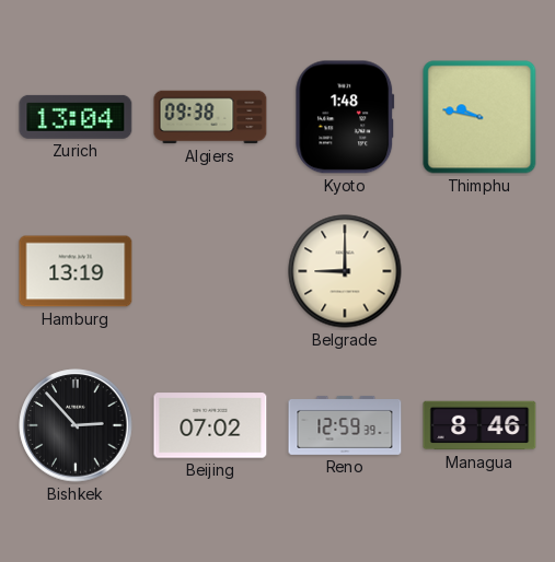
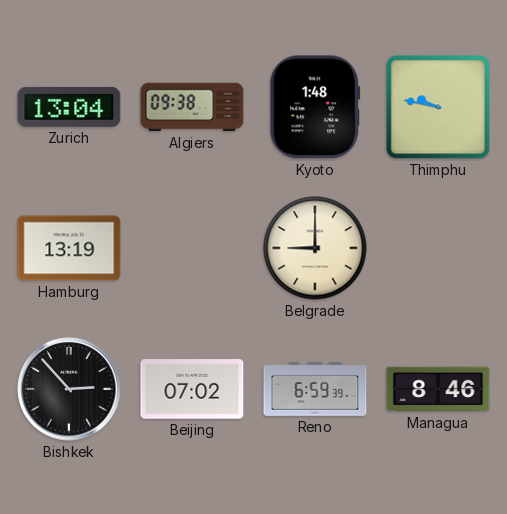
Reno: 12:59 -> 6:59
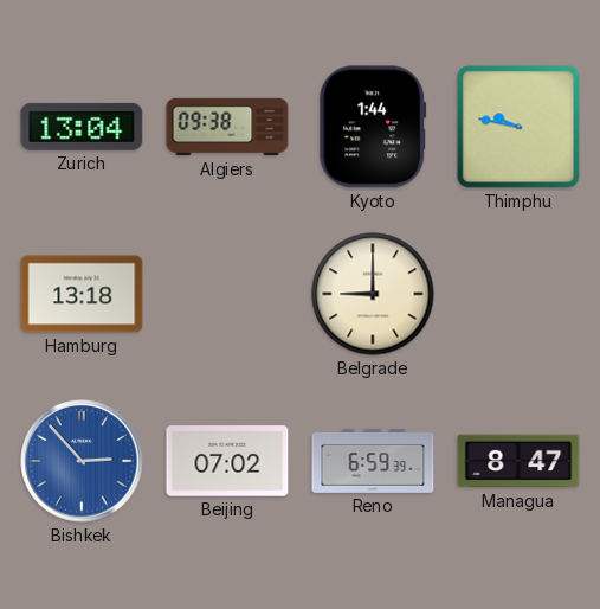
Kyoto: 1:48 -> 1:44
Hamburg: 13:19 -> 13:18
Bishkek dial: black -> blue
Managua: 8:46 -> 8:47
